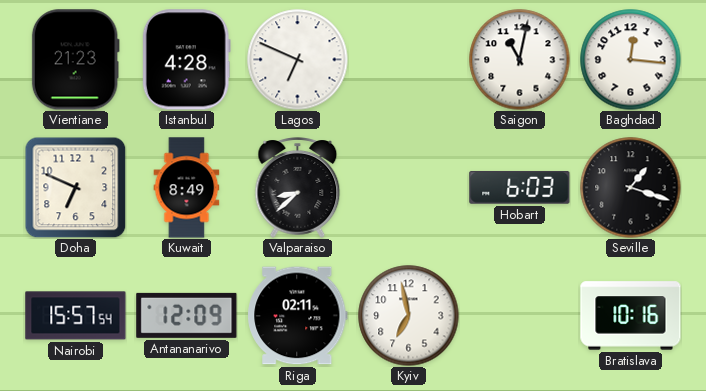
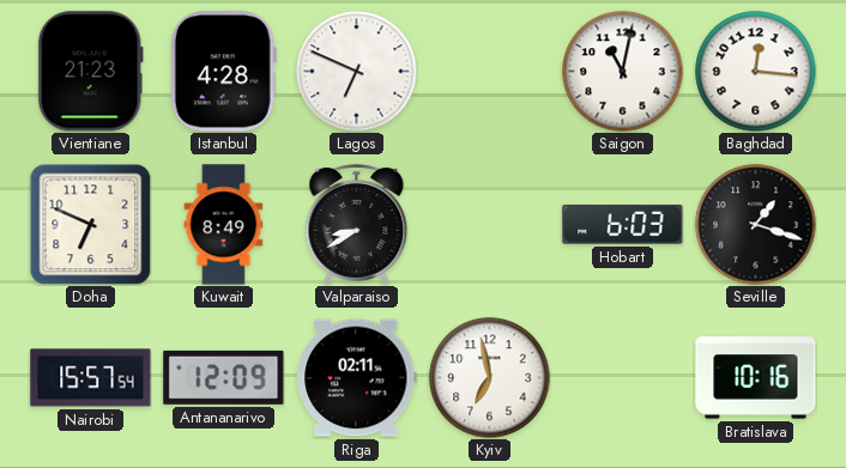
Valparaiso: 8:38 -> 8:40
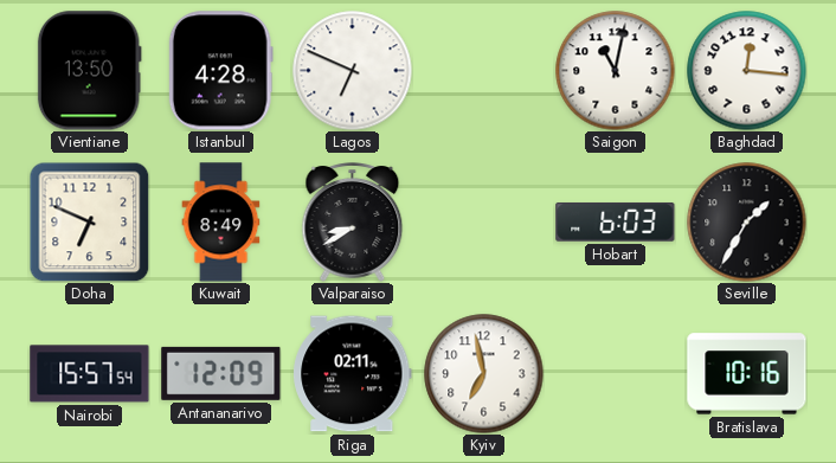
Vientiane: 21:23 -> 13:50
Seville: 1:18 -> 1:35
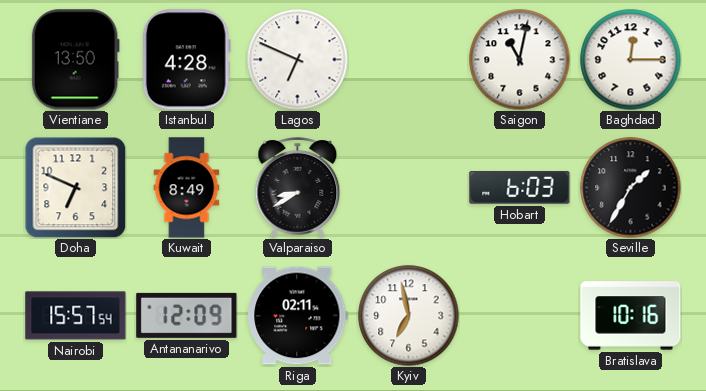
Baghdad: 12:16 -> 12:15
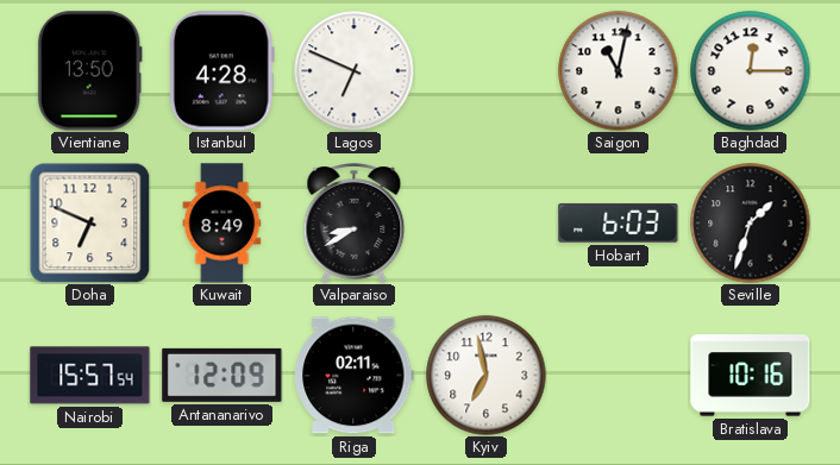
Seville: 1:35 -> 1:33
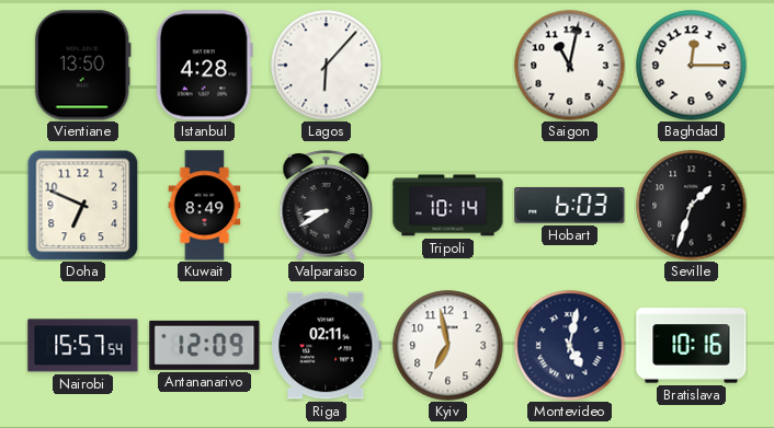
Lagos: 6:49 -> 6:07
Tripoli: none -> 10:14
Montevideo: none -> 5:02
